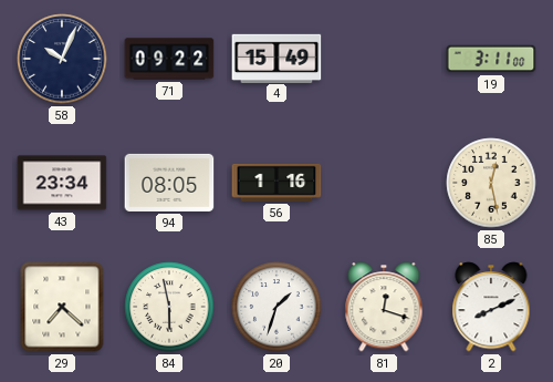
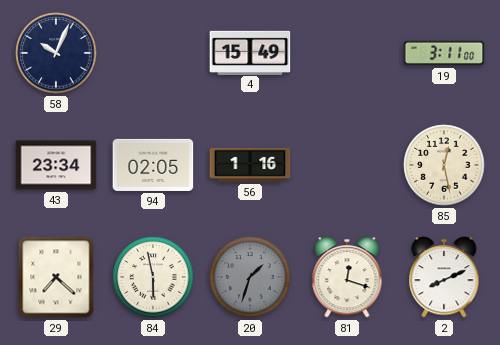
71: 09:22 -> none
94: 08:05 -> 02:05
20 dial: white -> grey
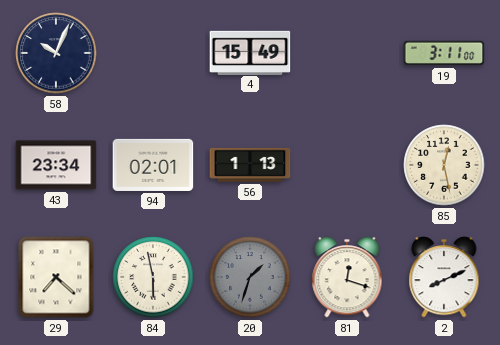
94: 02:05 -> 02:01
56: 1:16 -> 1:13
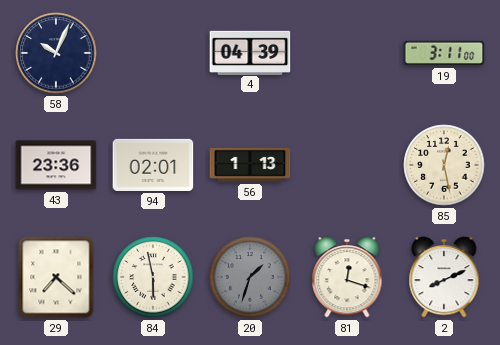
4: 15:49 -> 04:39
43: 23:34 -> 23:36
